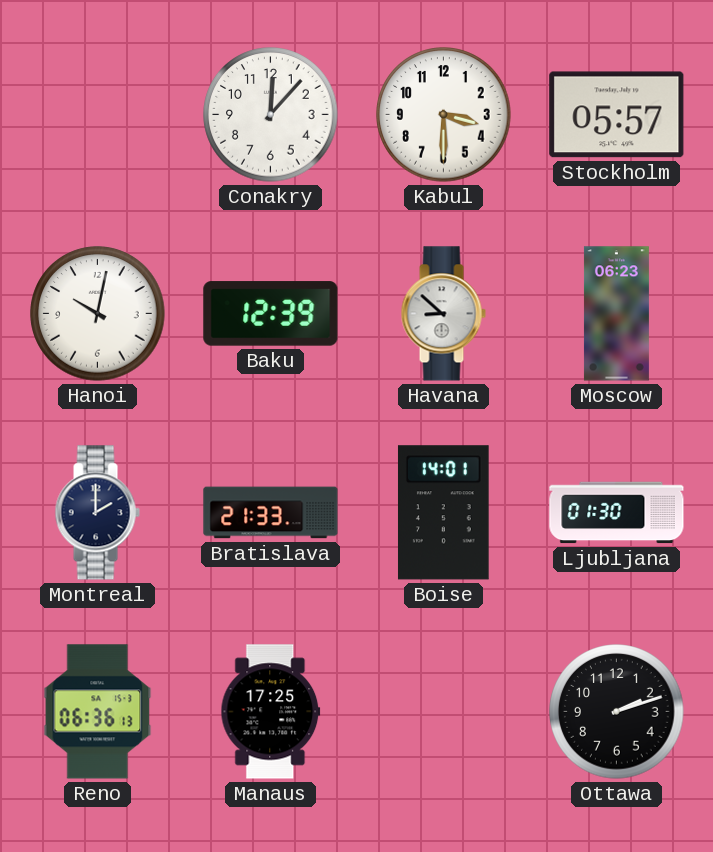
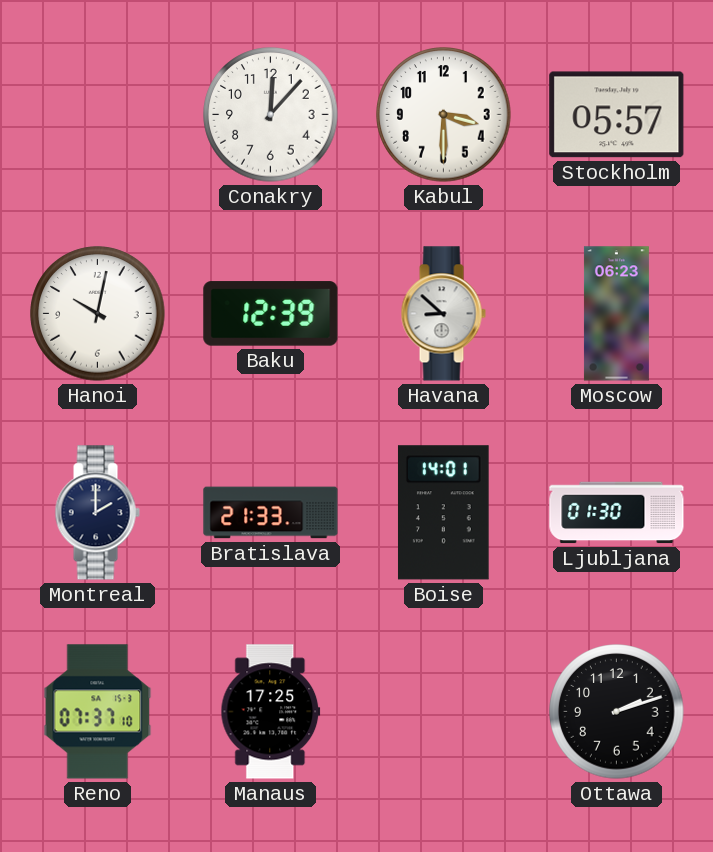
Reno: 06:36 -> 07:37
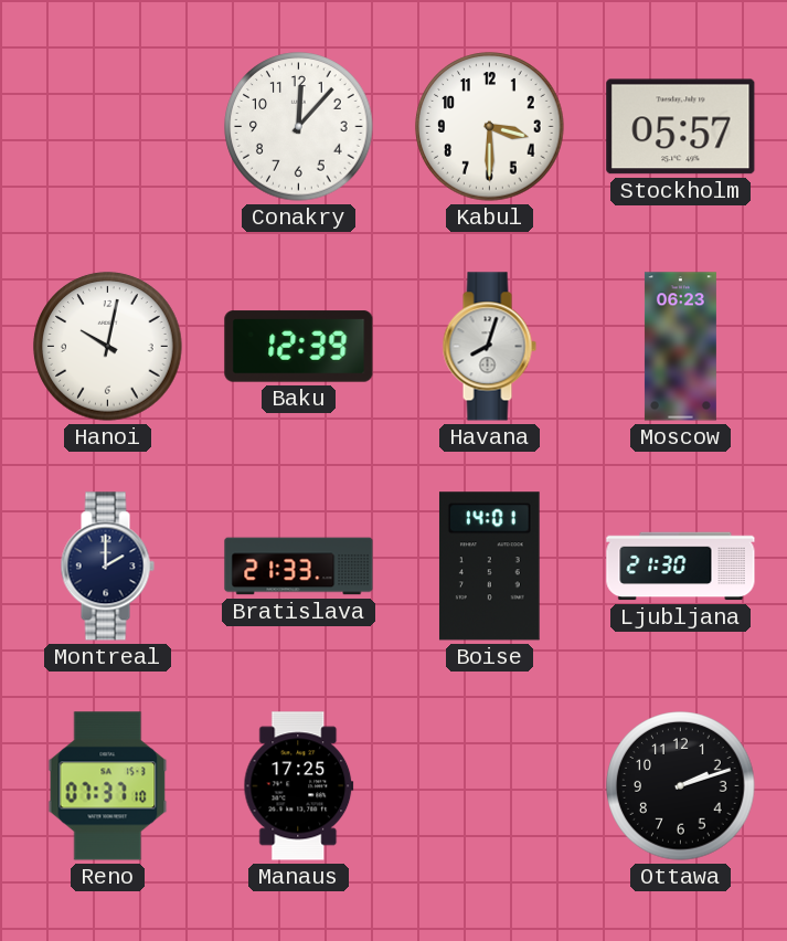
Havana: 8:52 -> 8:03
Ljubljana: 01:30 -> 21:30
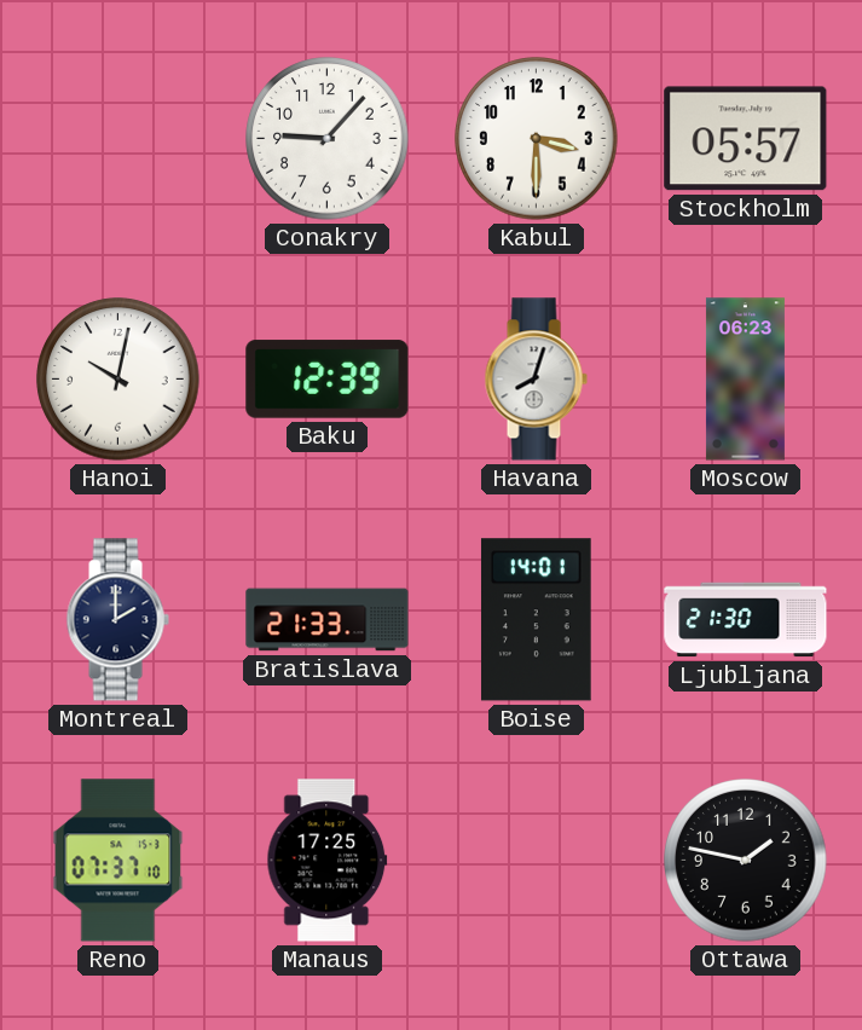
Conakry: 12:07 -> 9:07
Ottawa: 2:12 -> 1:47
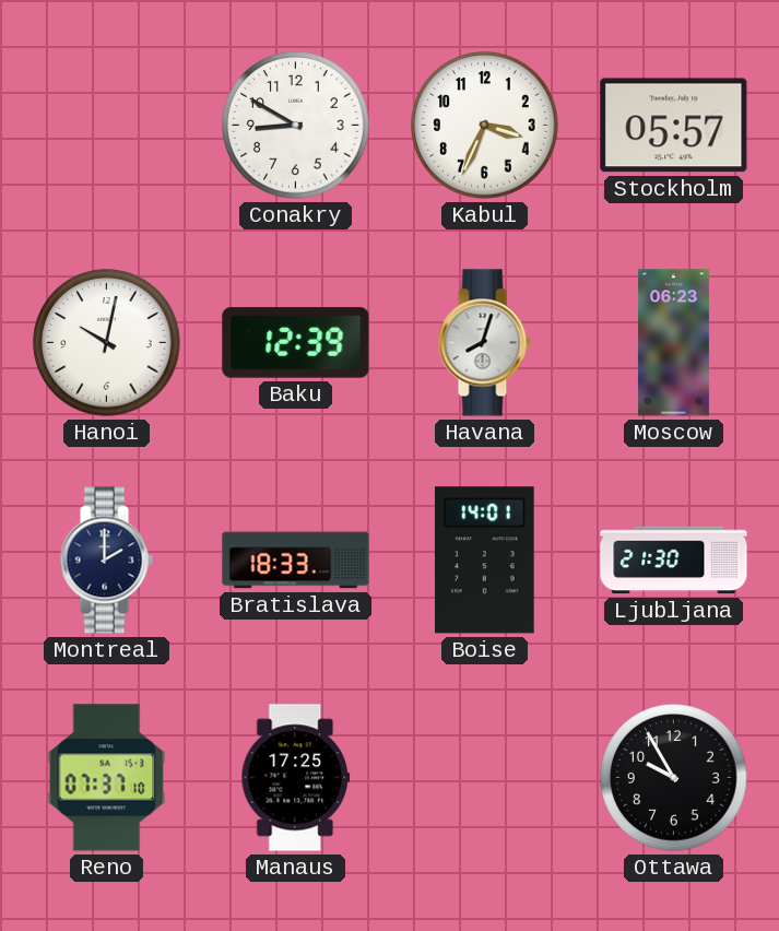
Conakry: 9:07 -> 8:50
Kabul: 3:30 -> 3:34
Bratislava: 21:33 -> 18:33
Ottawa: 1:47 -> 9:55
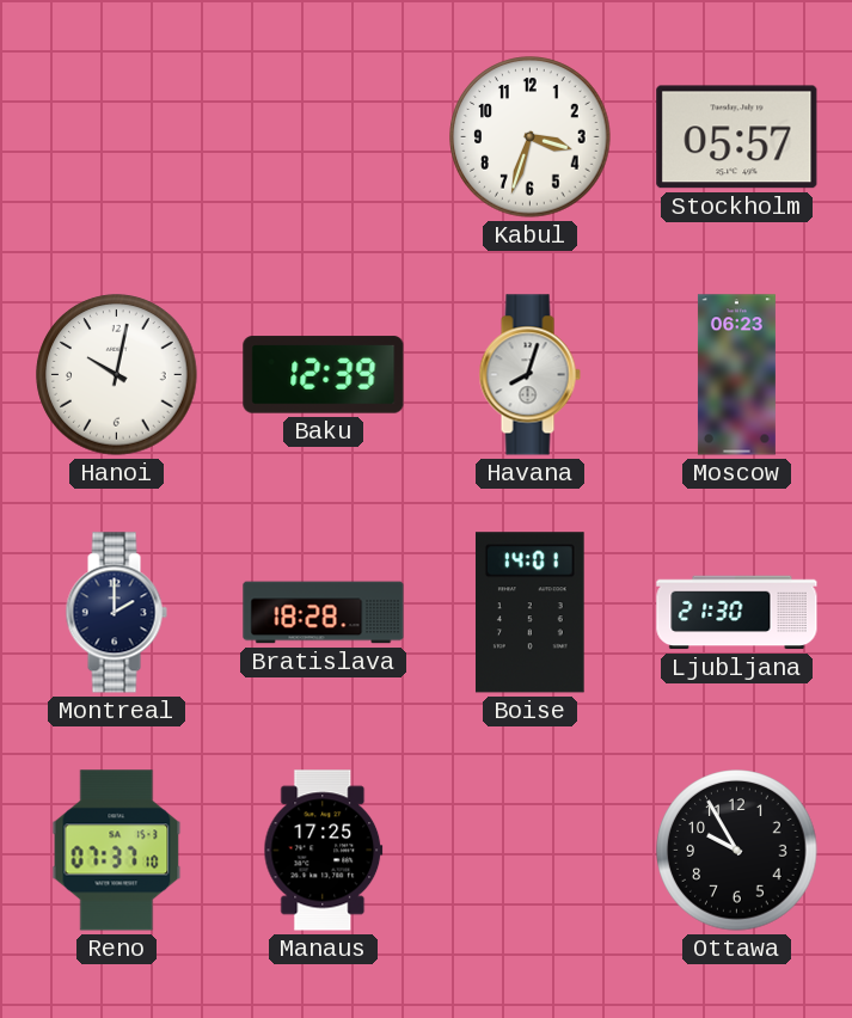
Conakry: 8:50 -> none
Kabul: 3:34 -> 3:33
Bratislava: 18:33 -> 18:28
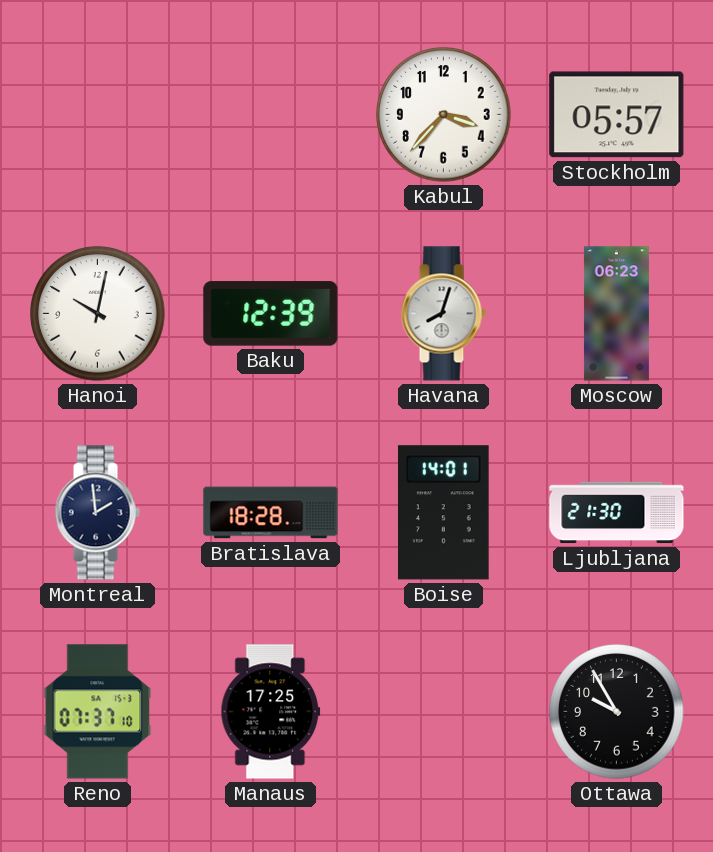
Kabul: 3:33 -> 3:37
Montreal: 2:00 -> 1:59
